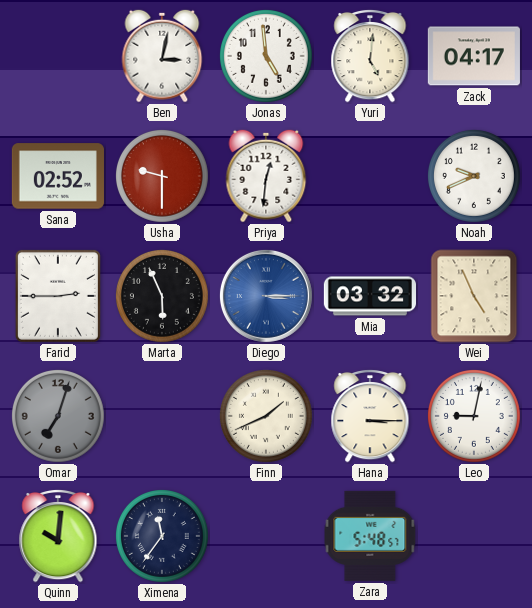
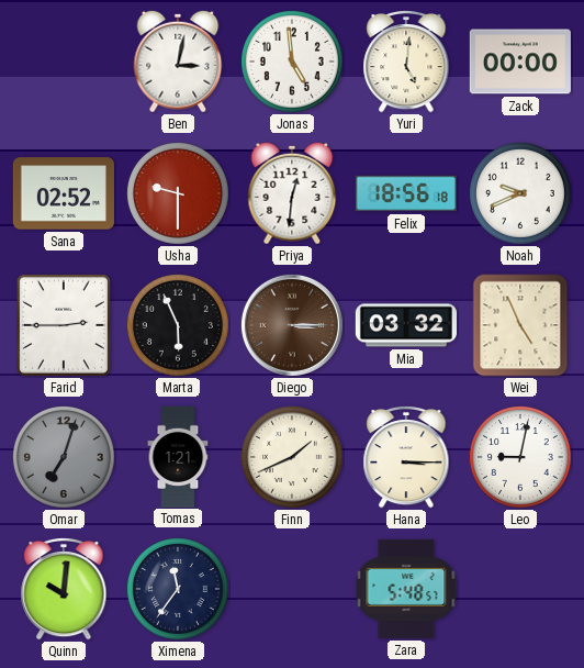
Zack: 04:17 -> 00:00
Felix: none -> 18:56
Diego dial: blue -> brown
Tomas: none -> 1:21
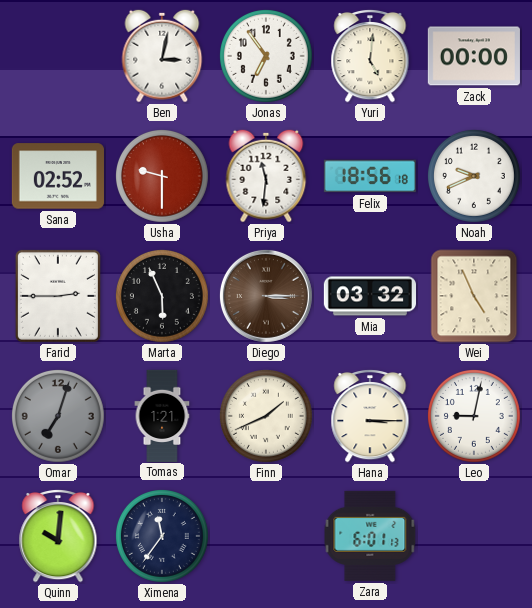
Jonas: 4:59 -> 6:54
Priya: 12:31 -> 11:31
Zara: 5:48 -> 6:01
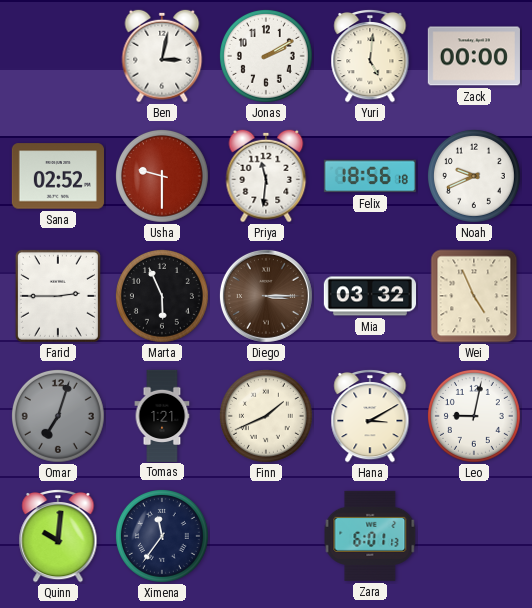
Jonas: 6:54 -> 2:10
Hana: 3:15 -> 3:10
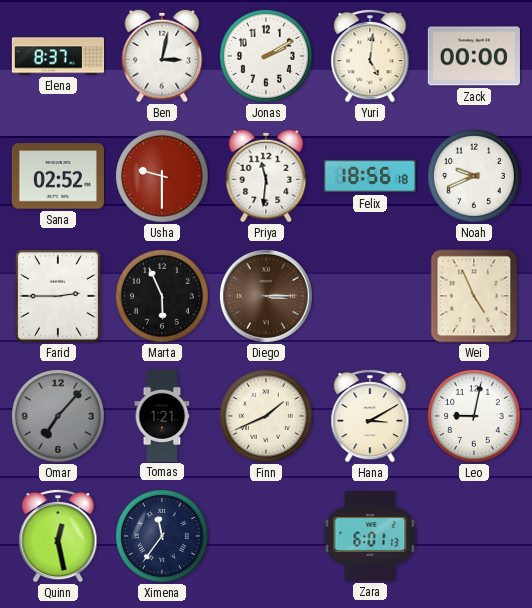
Elena: none -> 8:37
Mia: 03:32 -> none
Omar: 7:03 -> 7:07
Quinn: 10:01 -> 12:28
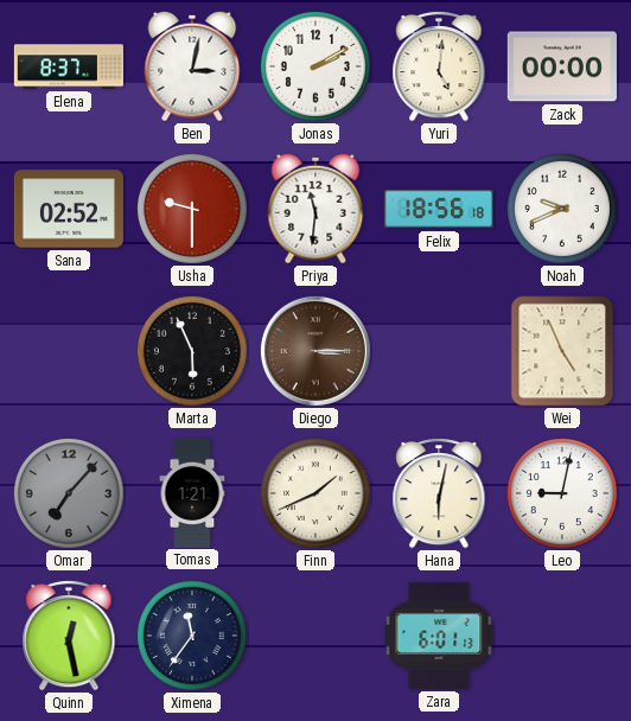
Farid: 2:45 -> none
Hana: 3:10 -> 6:02
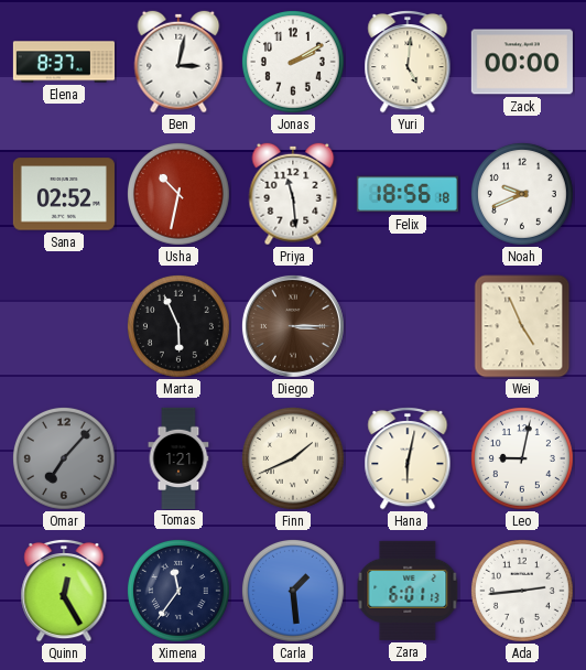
Usha: 9:30 -> 10:32
Priya: 11:31 -> 11:29
Quinn: 12:28 -> 12:25
Carla: none -> 1:29
Ada: none -> 2:44
